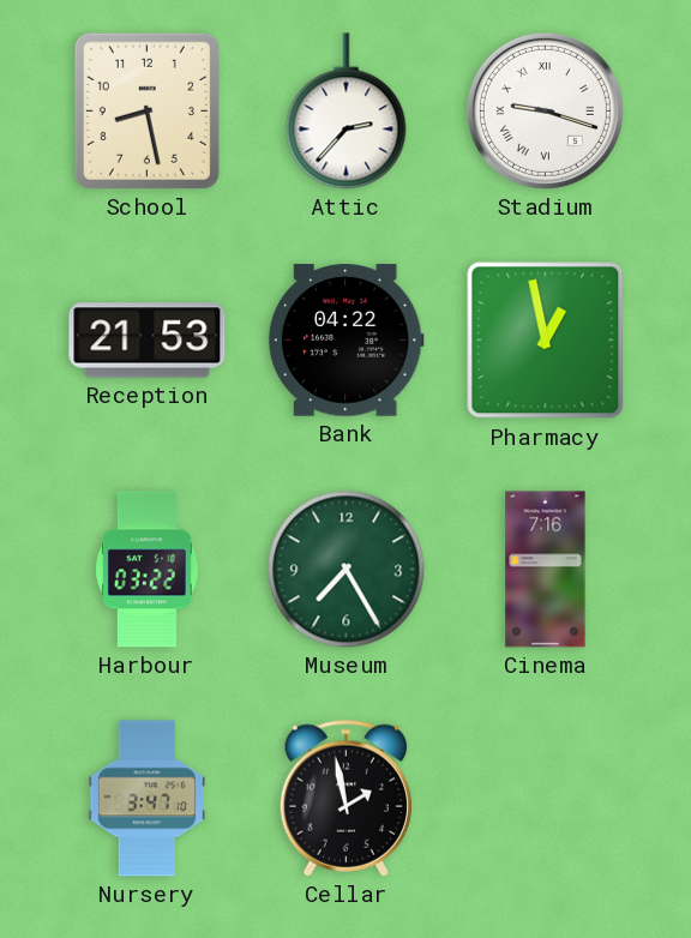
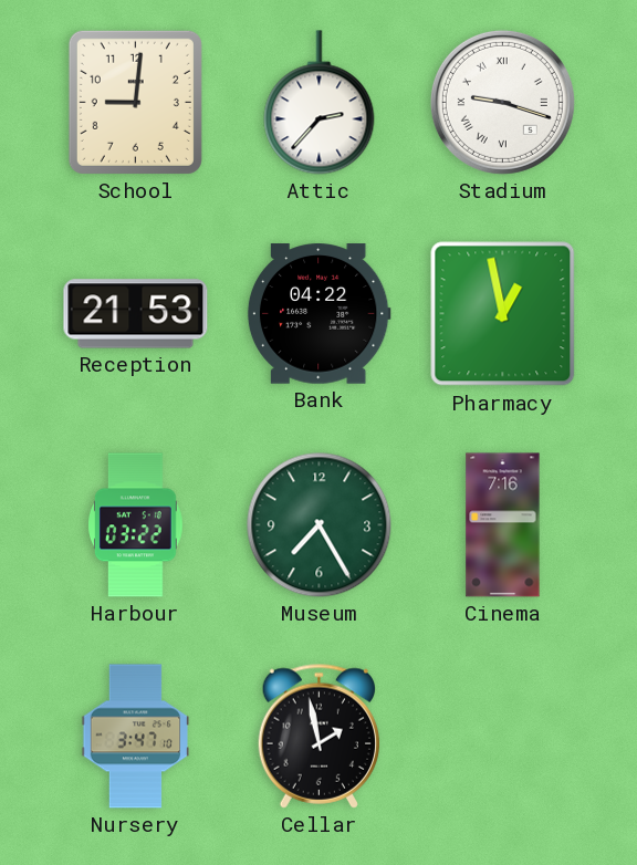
School: 8:28 -> 9:01
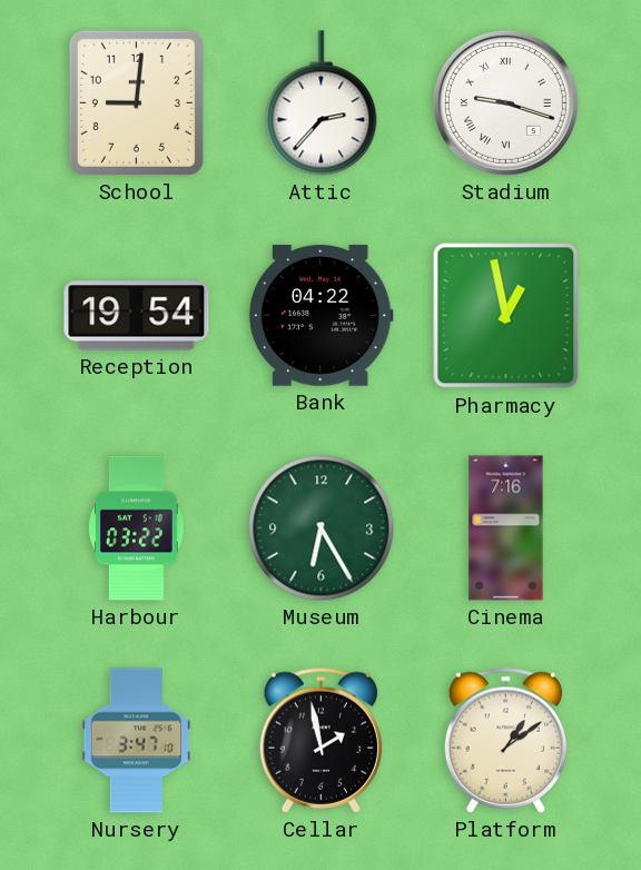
Reception: 21:53 -> 19:54
Museum: 7:25 -> 6:25
Platform: none -> 1:09
